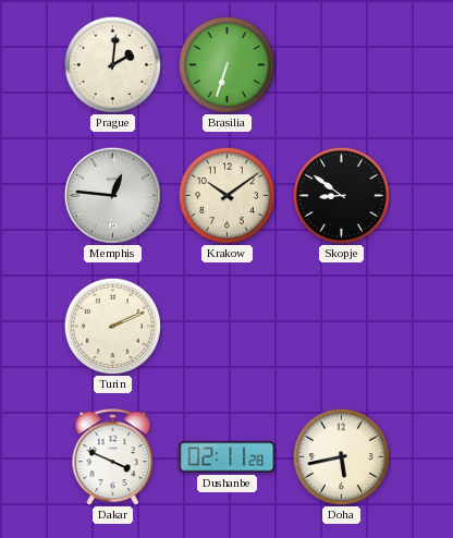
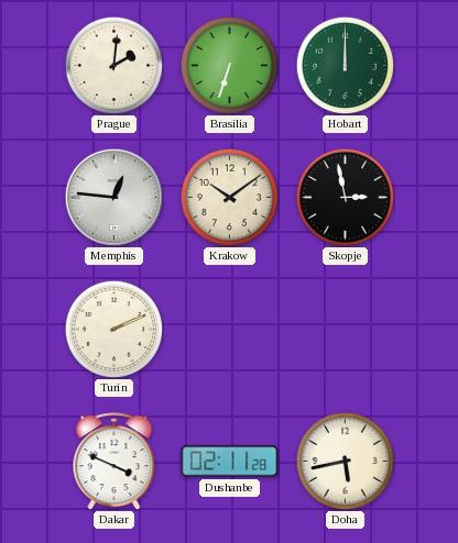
Hobart: none -> 12:00
Skopje: 8:51 -> 2:58
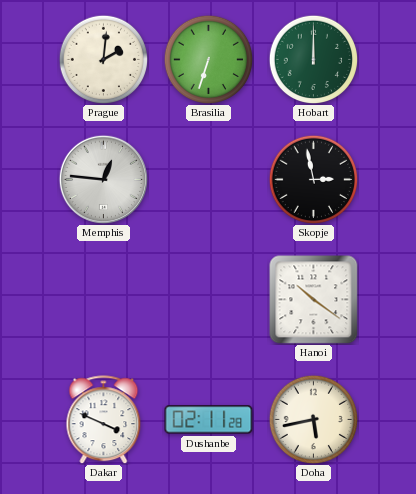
Krakow: 10:09 -> none
Turin: 2:11 -> none
Hanoi: none -> 10:21
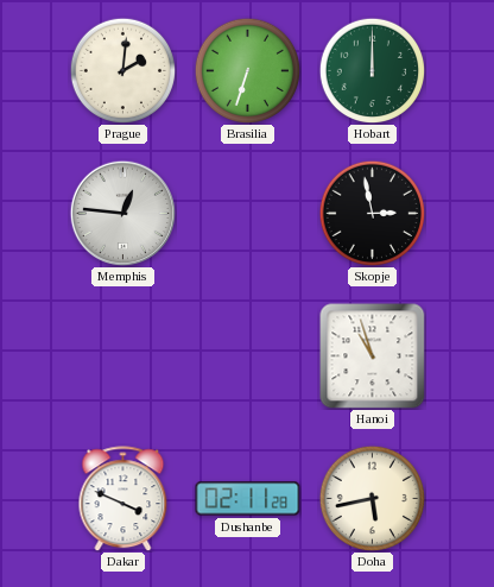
Hanoi: 10:21 -> 10:57
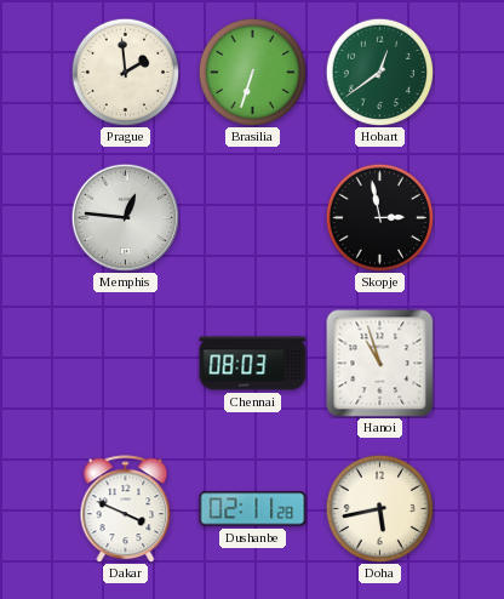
Prague: 2:01 -> 1:59
Hobart: 12:00 -> 12:39
Chennai: none -> 08:03
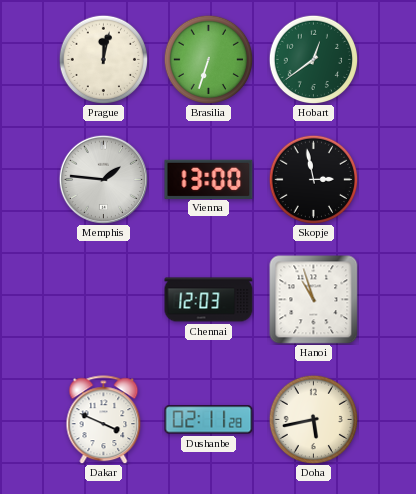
Prague: 1:59 -> 12:02
Memphis: 12:46 -> 1:46
Vienna: none -> 13:00
Chennai: 08:03 -> 12:03
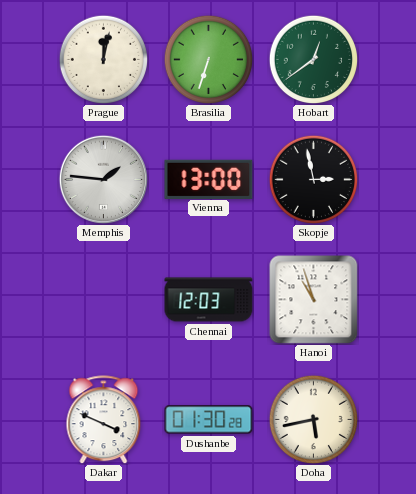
Dushanbe: 02:11 -> 01:30
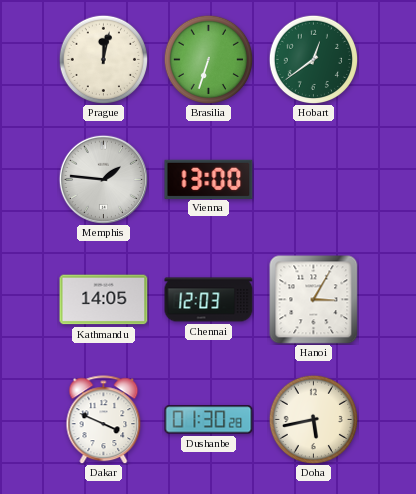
Skopje: 2:58 -> none
Kathmandu: none -> 14:05
Hanoi: 10:57 -> 3:05
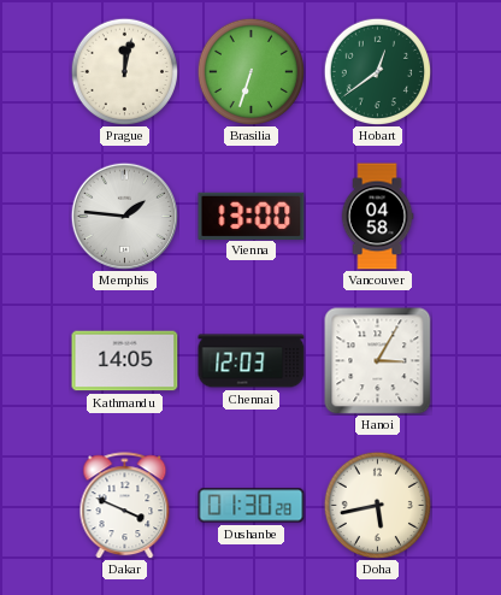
Vancouver: none -> 04:58
